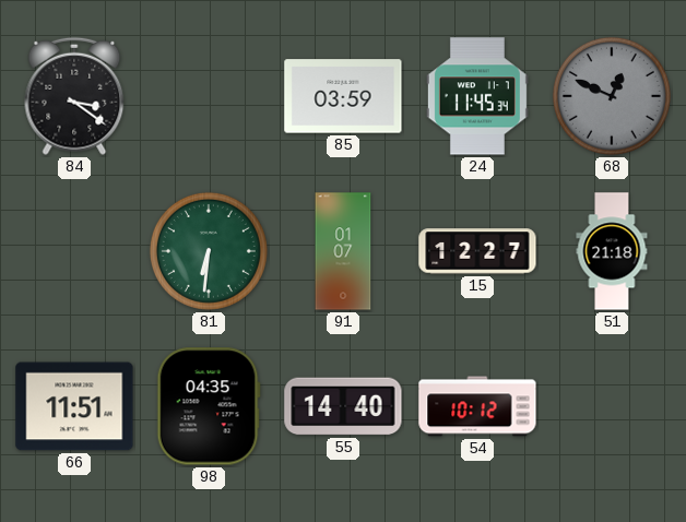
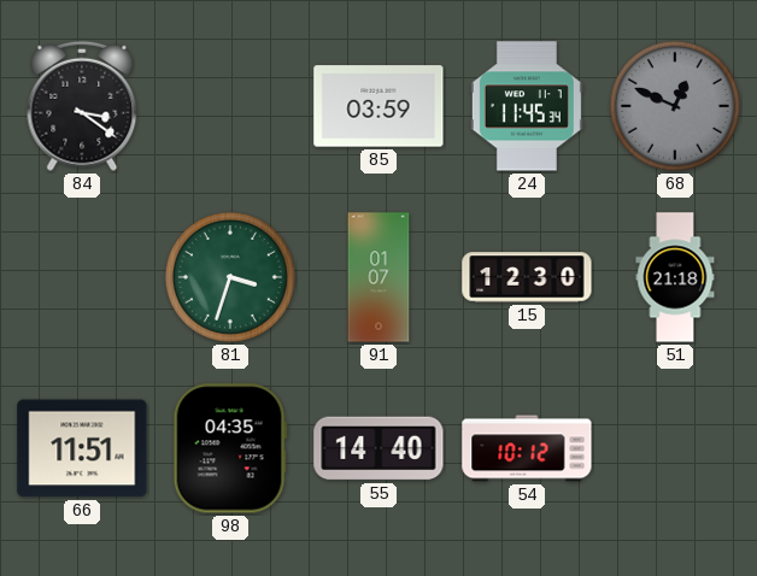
81: 6:31 -> 3:33
15: 12:27 -> 12:30
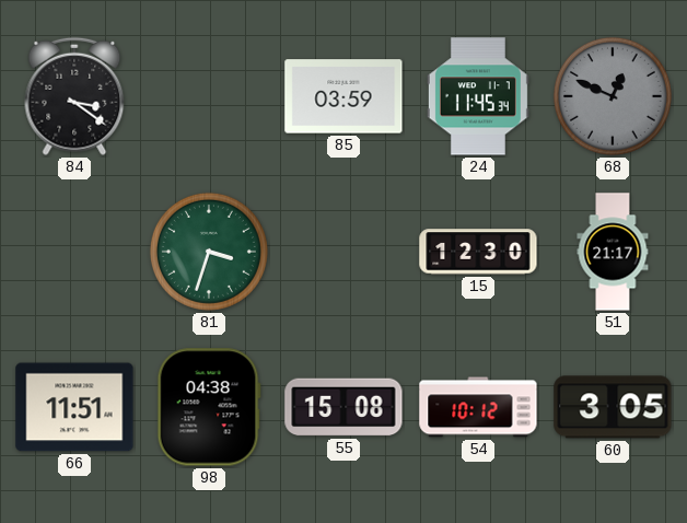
91: 01:07 -> none
51: 21:18 -> 21:17
98: 04:35 -> 04:38
55: 14:40 -> 15:08
60: none -> 3:05
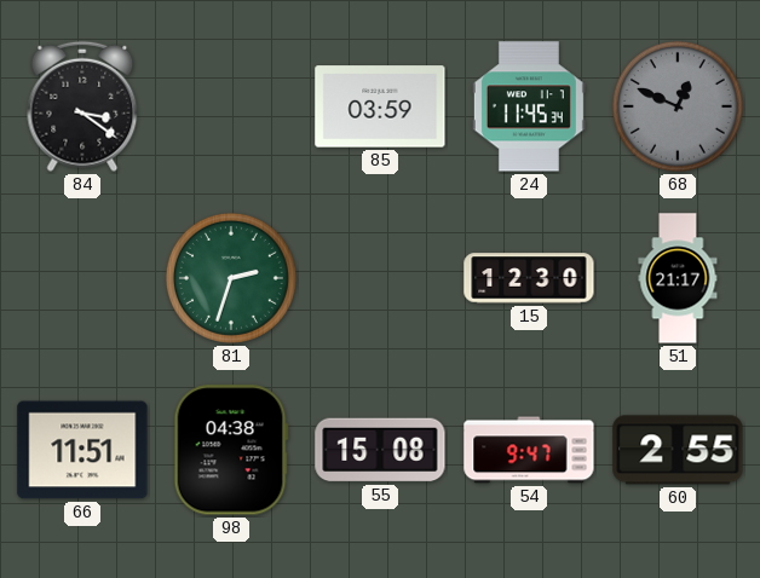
81: 3:33 -> 2:33
54: 10:12 -> 9:47
60: 3:05 -> 2:55
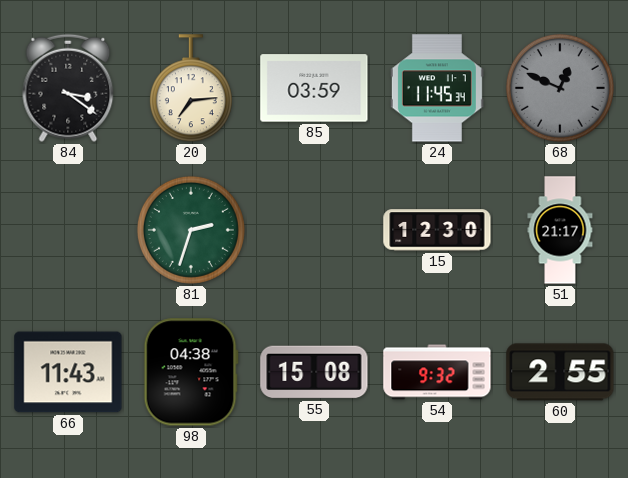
20: none -> 7:14
66: 11:51 -> 11:43
54: 9:47 -> 9:32
